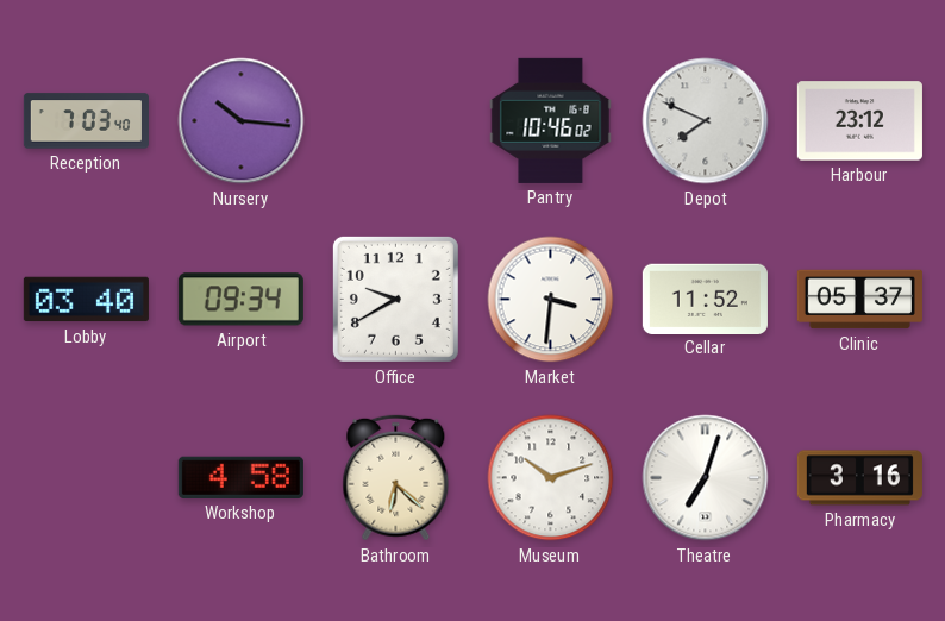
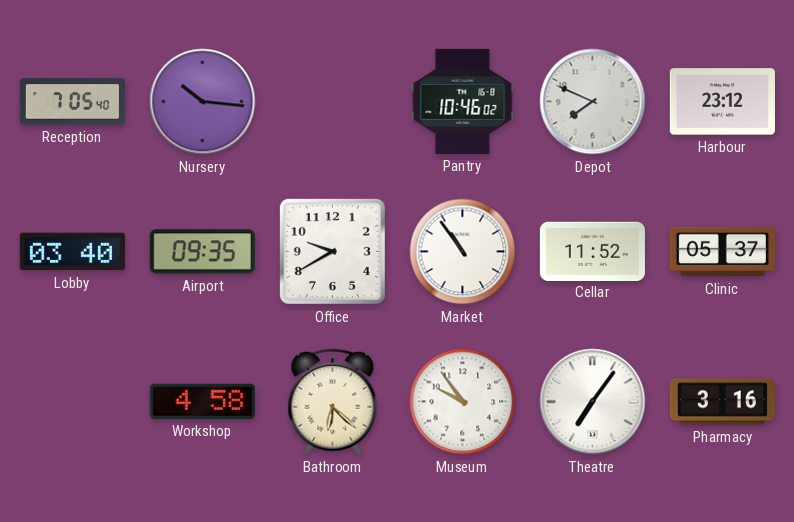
Reception: 7:03 -> 7:05
Airport: 09:34 -> 09:35
Market: 3:31 -> 10:54
Museum: 10:12 -> 9:54
Theatre: 7:03 -> 7:06
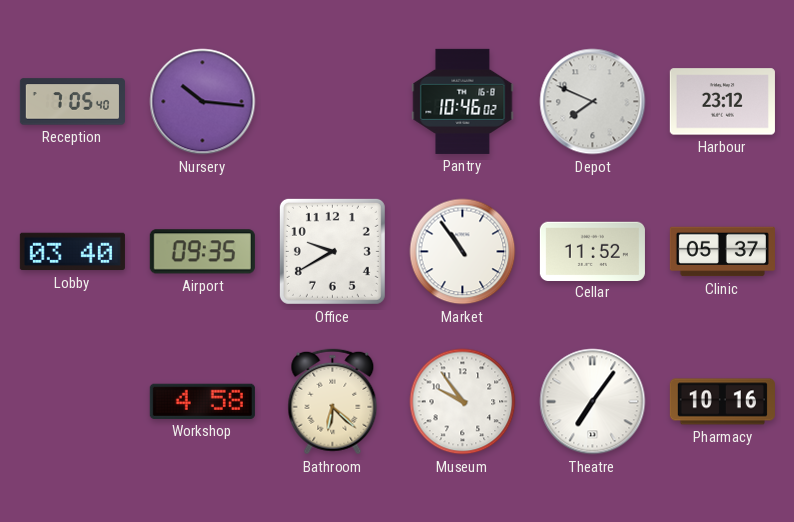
Pharmacy: 3:16 -> 10:16
